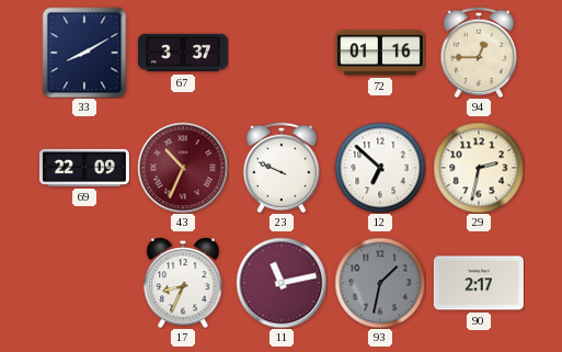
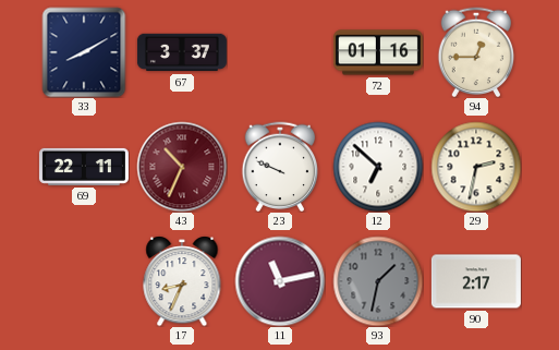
69: 22:09 -> 22:11
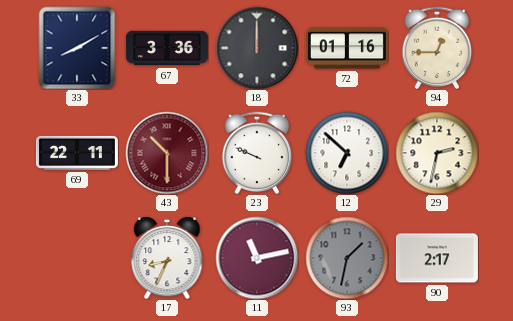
67: 3:37 -> 3:36
18: none -> 12:00
43: 10:34 -> 10:30
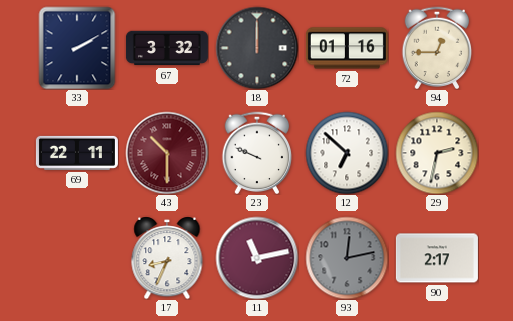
33: 8:10 -> 2:10
67: 3:36 -> 3:32
93: 1:32 -> 12:13
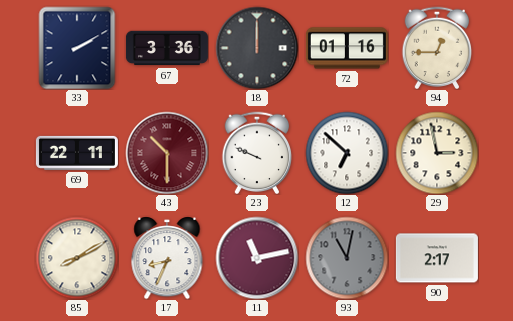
67: 3:32 -> 3:36
29: 2:32 -> 2:58
85: none -> 8:10
93: 12:13 -> 11:02
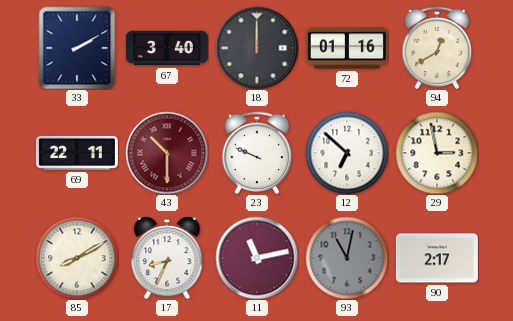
67: 3:36 -> 3:40
94: 12:45 -> 12:40
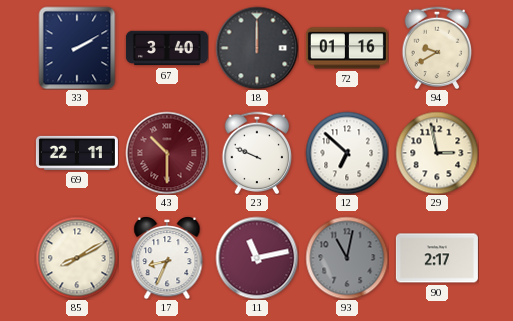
94: 12:40 -> 9:40
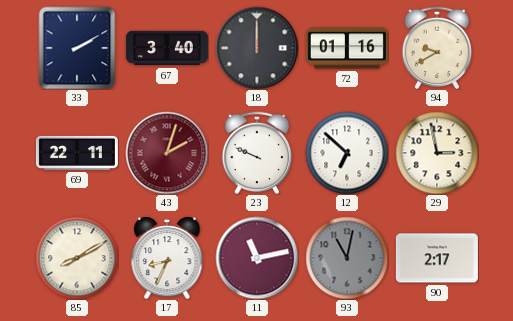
43: 10:30 -> 2:03
